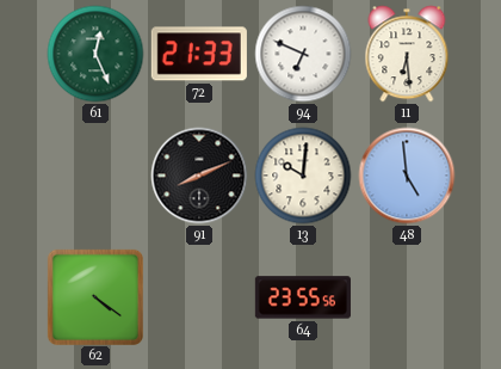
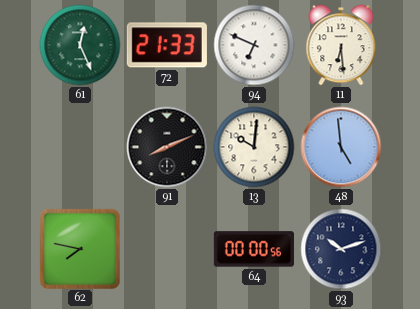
62: 4:21 -> 7:47
64: 23:55 -> 00:00
93: none -> 10:12
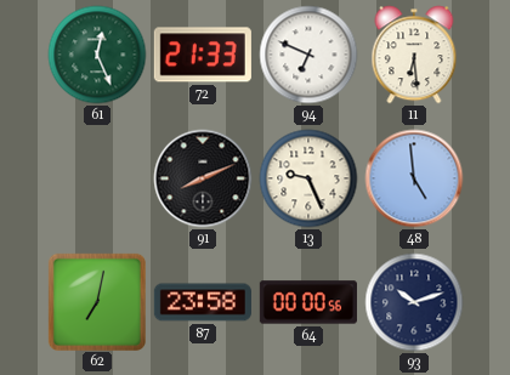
13: 10:01 -> 9:26
62: 7:47 -> 7:02
87: none -> 23:58
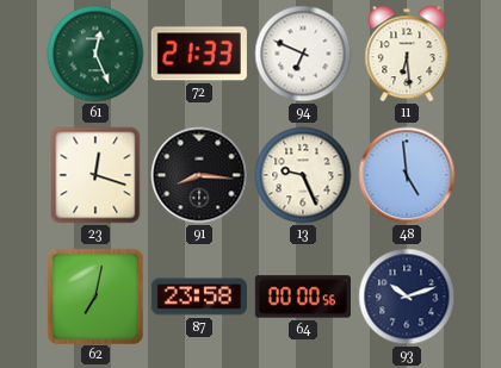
23: none -> 12:18
91: 8:11 -> 8:16
